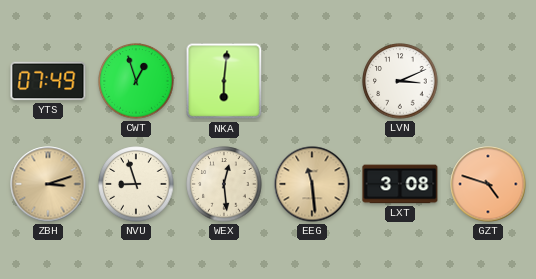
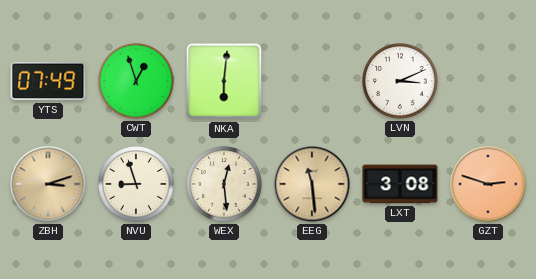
GZT: 4:48 -> 2:48
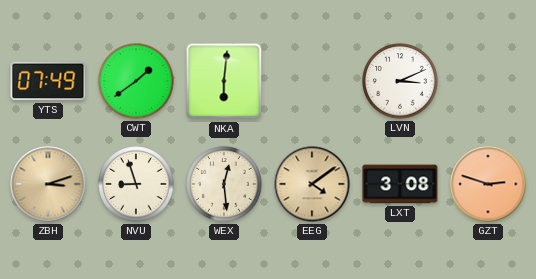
CWT: 12:57 -> 1:39
EEG: 11:29 -> 4:09
